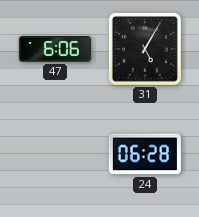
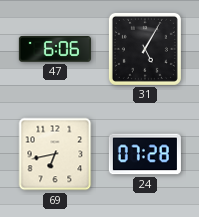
69: none -> 6:43
24: 06:28 -> 07:28
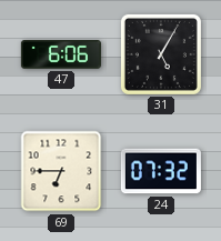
69: 6:43 -> 6:45
24: 07:28 -> 07:32
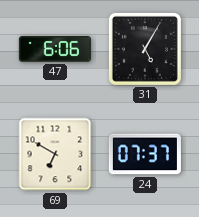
69: 6:45 -> 6:50
24: 07:32 -> 07:37
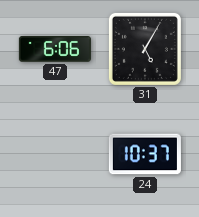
69: 6:50 -> none
24: 07:37 -> 10:37
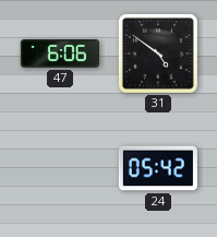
31: 5:05 -> 4:51
24: 10:37 -> 05:42
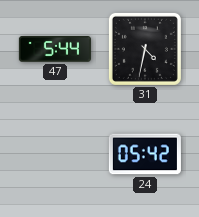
47: 6:06 -> 5:44
31: 4:51 -> 4:32
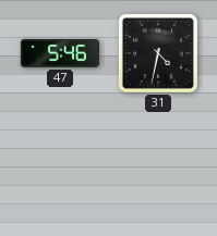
47: 5:44 -> 5:46
24: 05:42 -> none
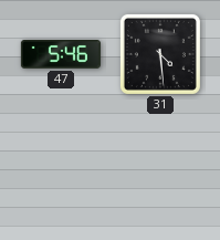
31: 4:32 -> 4:29
